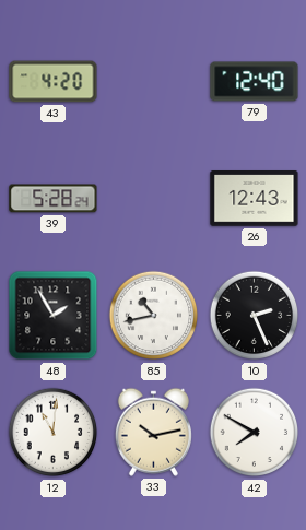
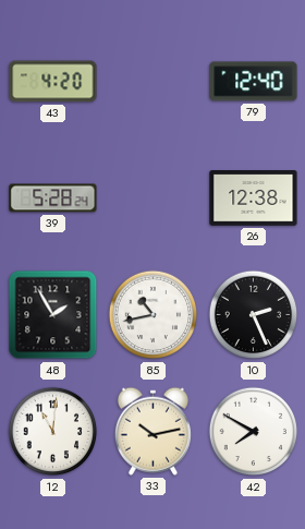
26: 12:43 -> 12:38
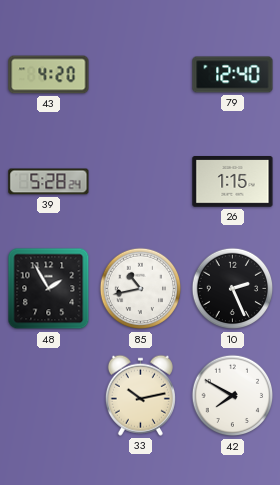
26: 12:38 -> 1:15
12: 11:01 -> none
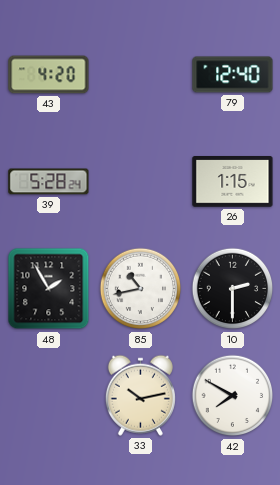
10: 2:26 -> 2:30
